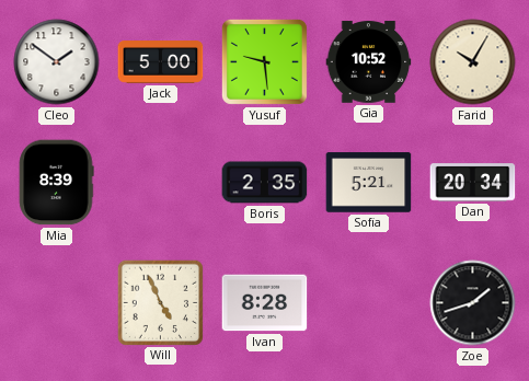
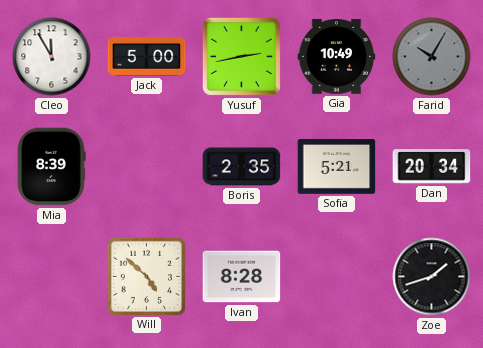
Cleo: 1:51 -> 11:55
Yusuf: 9:29 -> 2:43
Gia: 10:52 -> 10:49
Farid dial: cream -> grey
Will: 4:56 -> 4:52
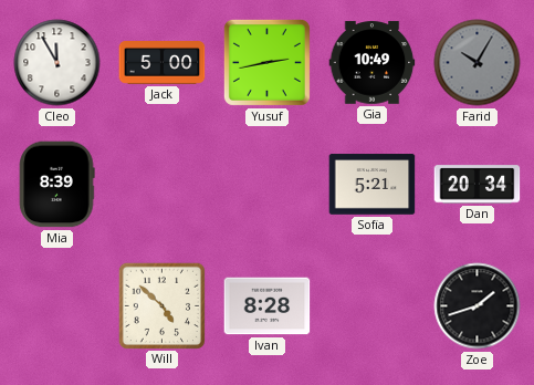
Boris: 2:35 -> none
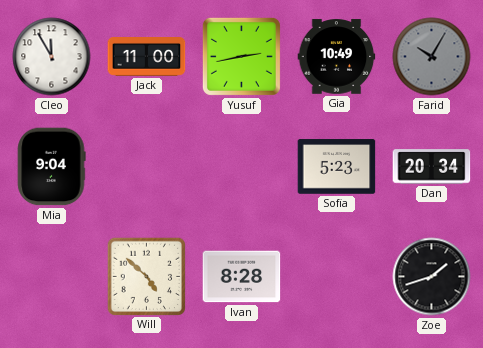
Jack: 5:00 -> 11:00
Mia: 8:39 -> 9:04
Sofia: 5:21 -> 5:23
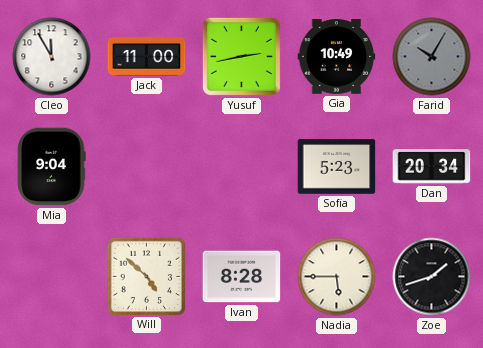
Nadia: none -> 5:45
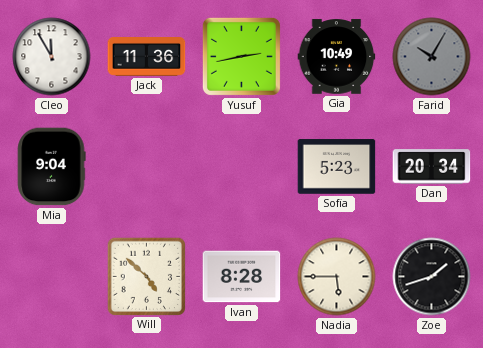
Jack: 11:00 -> 11:36
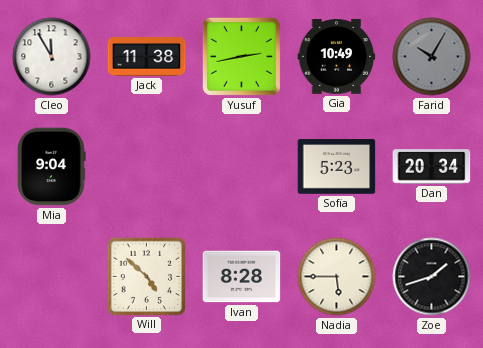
Jack: 11:36 -> 11:38
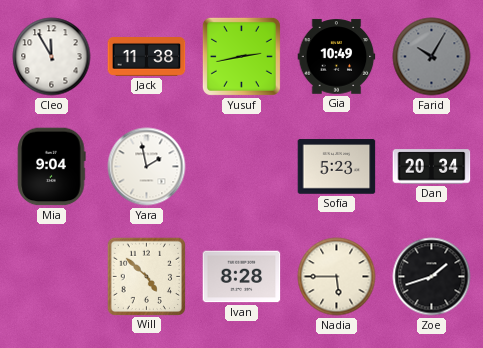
Yara: none -> 1:58
